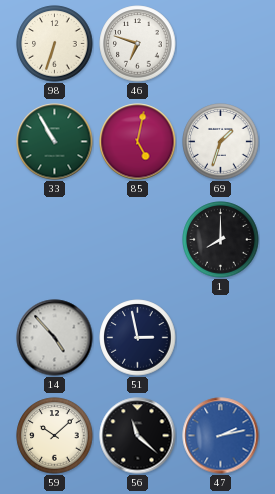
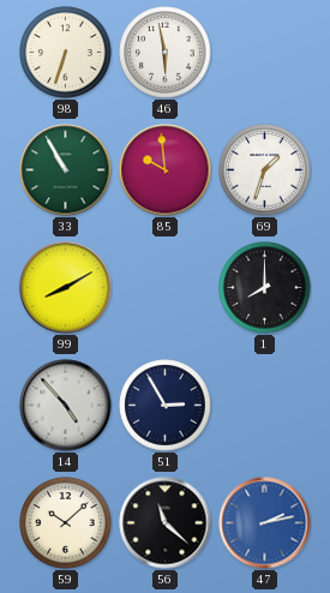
46: 6:48 -> 5:58
85: 5:02 -> 9:59
99: none -> 8:10
51: 2:58 -> 2:55
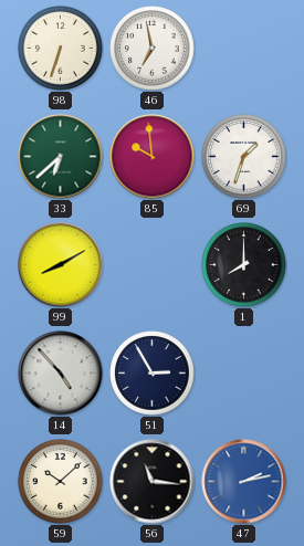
46: 5:58 -> 6:58
33: 10:55 -> 6:38
56: 11:22 -> 11:16
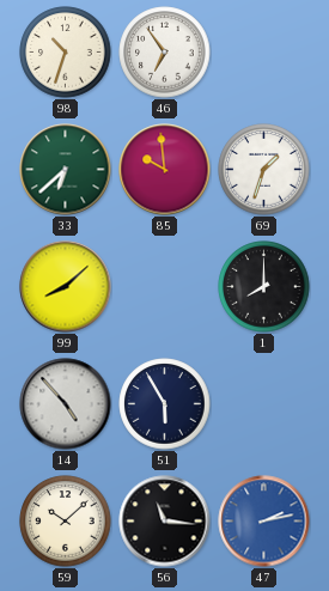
98: 6:33 -> 10:33
46: 6:58 -> 6:54
99: 8:10 -> 8:08
51: 2:55 -> 5:55
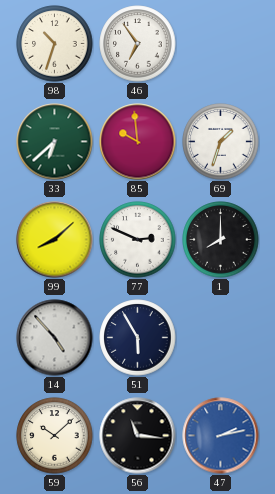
77: none -> 2:49
